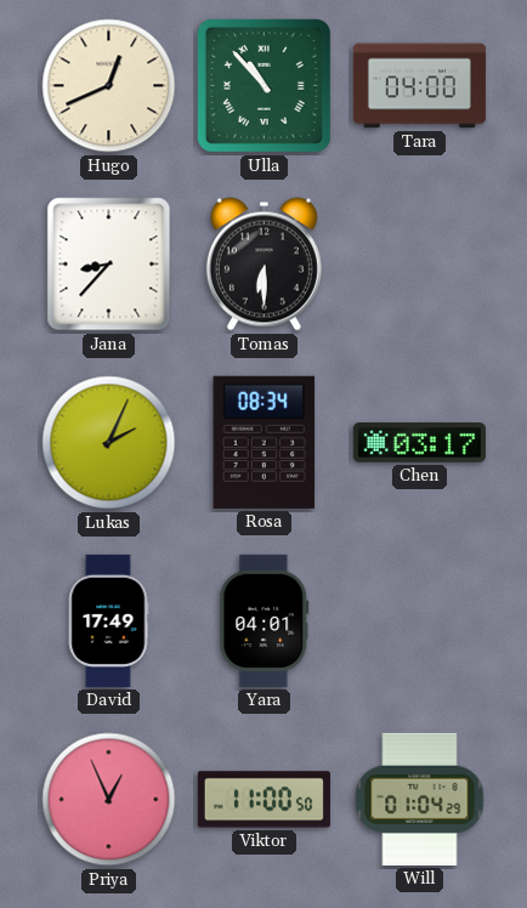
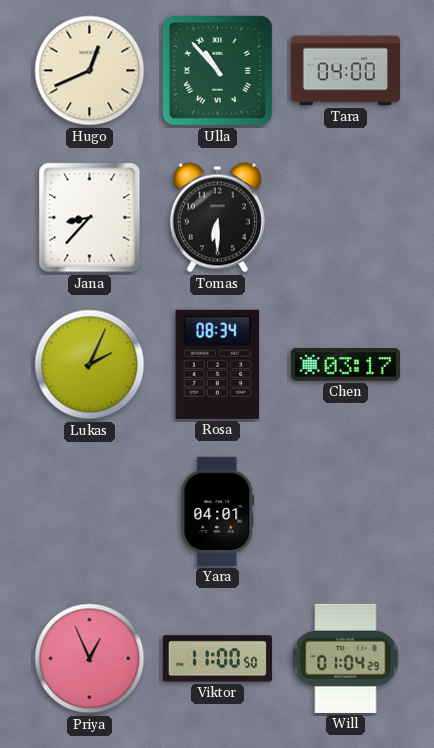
David: 17:49 -> none
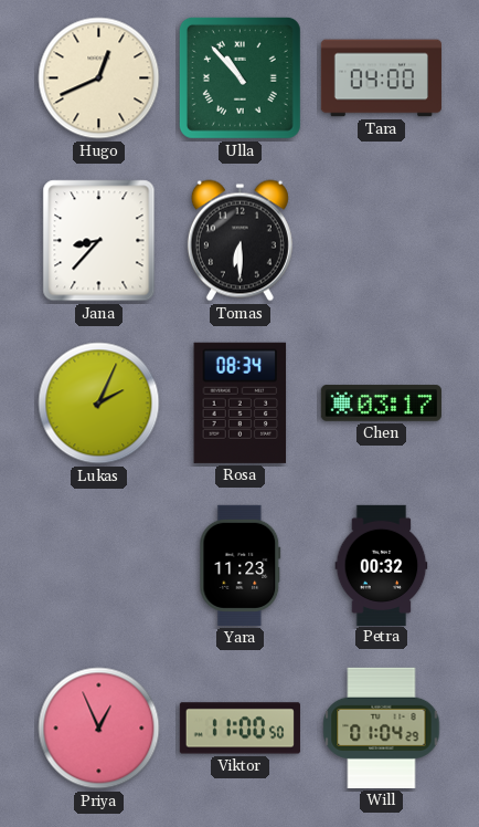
Yara: 04:01 -> 11:23
Petra: none -> 00:32
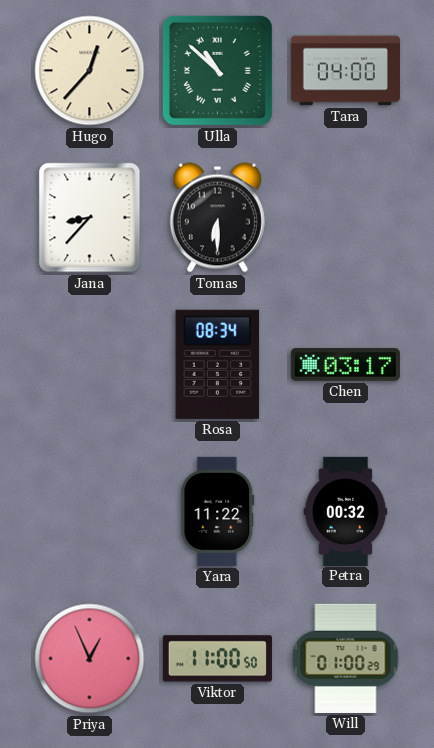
Hugo: 12:41 -> 12:37
Ulla: 10:53 -> 10:52
Lukas: 2:04 -> none
Yara: 11:23 -> 11:22
Will: 01:04 -> 01:00
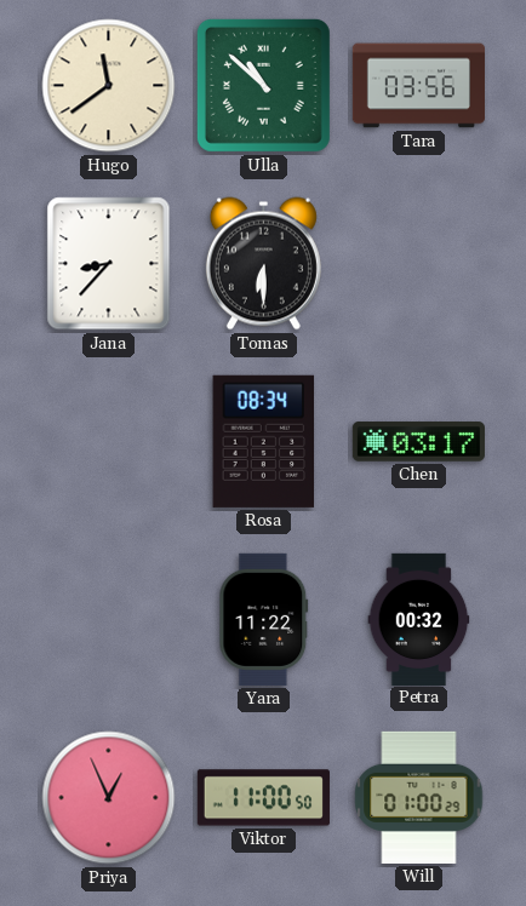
Hugo: 12:37 -> 11:39
Tara: 04:00 -> 03:56
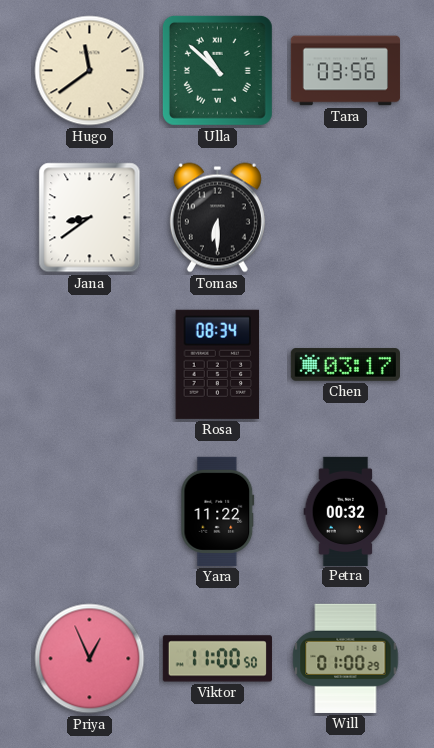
Jana: 8:37 -> 8:39
